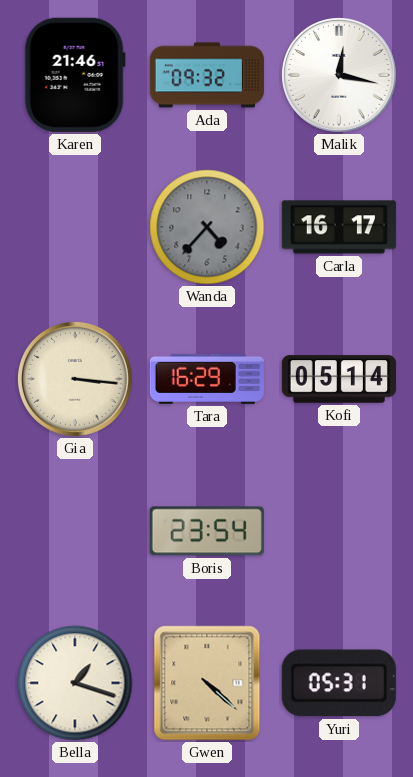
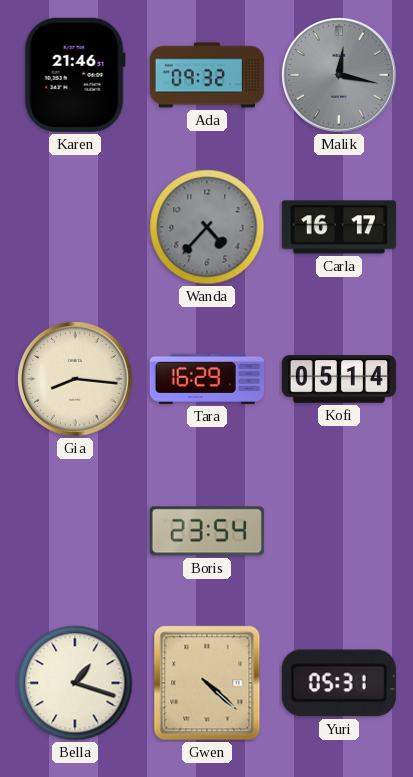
Malik dial: white -> grey
Gia: 3:16 -> 8:16
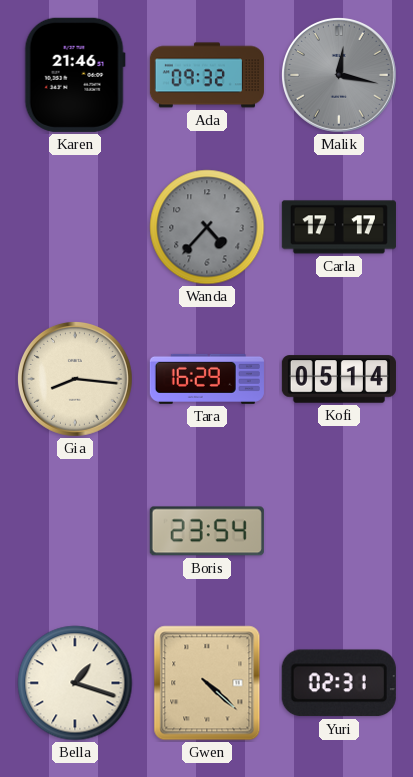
Carla: 16:17 -> 17:17
Yuri: 05:31 -> 02:31
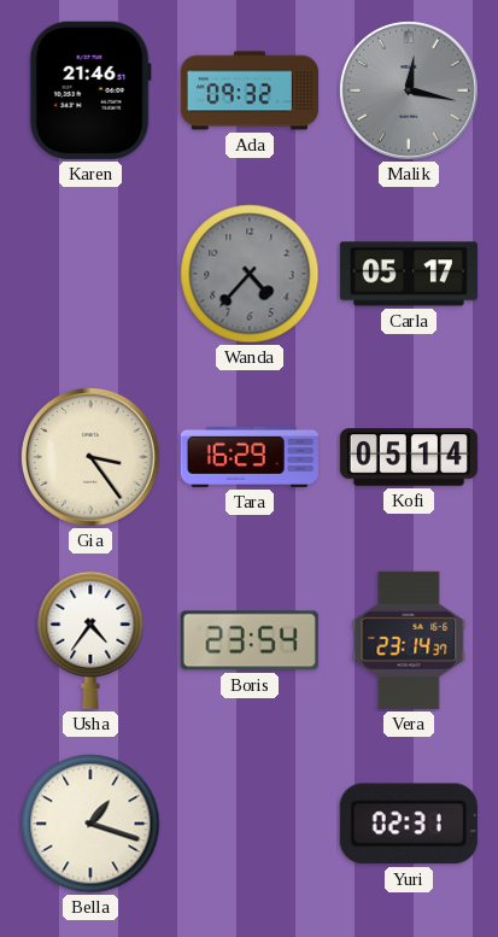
Carla: 17:17 -> 05:17
Gia: 8:16 -> 3:24
Usha: none -> 4:36
Vera: none -> 23:14
Gwen: 4:22 -> none
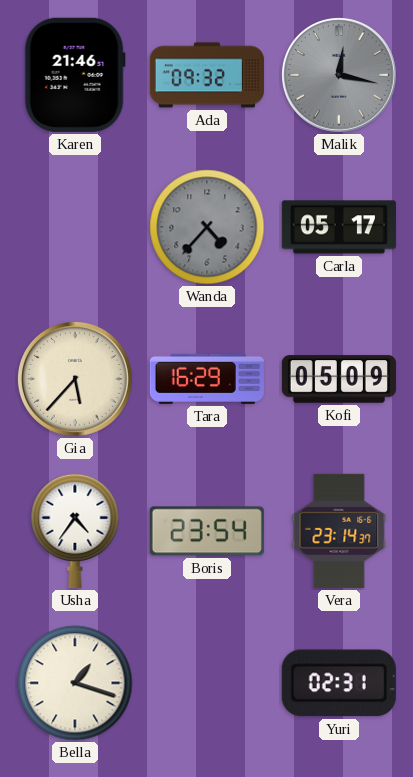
Gia: 3:24 -> 5:37
Kofi: 05:14 -> 05:09
